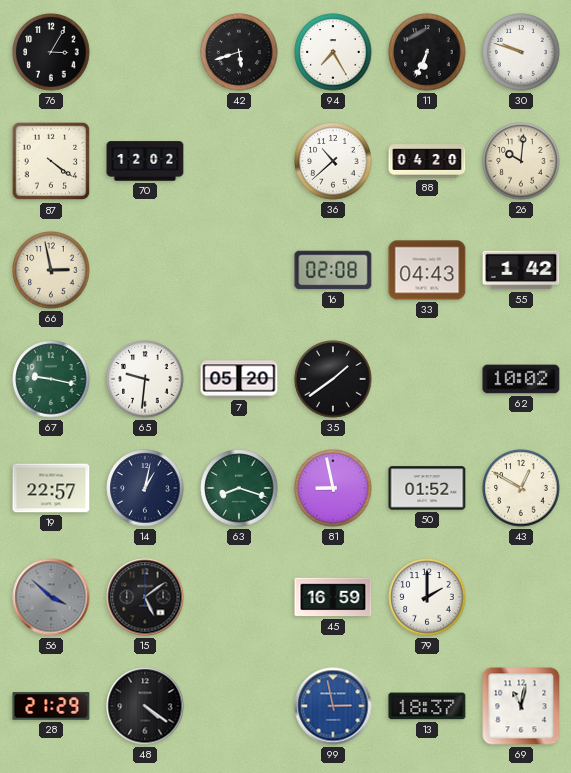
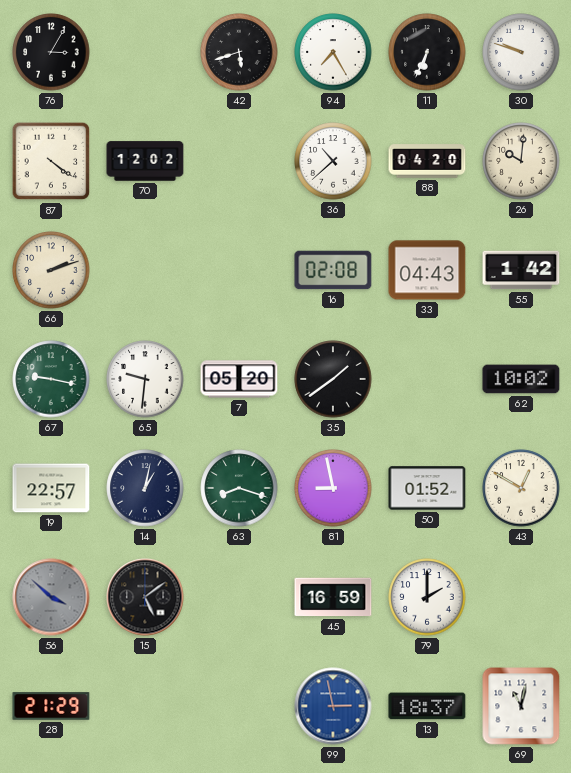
66: 2:58 -> 2:12
48: 4:21 -> none
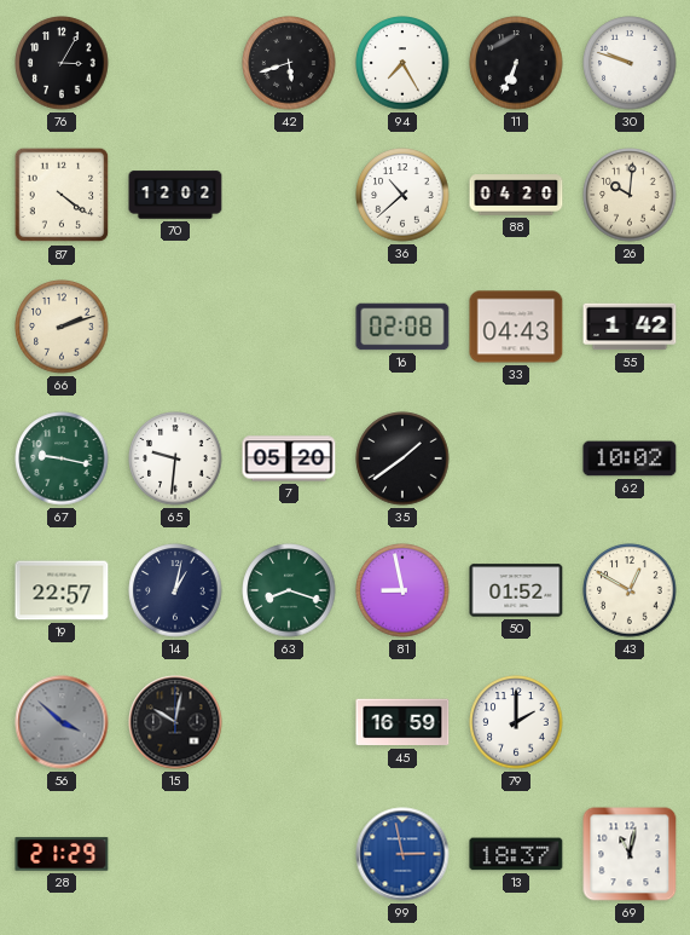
15: 5:09 -> 10:02
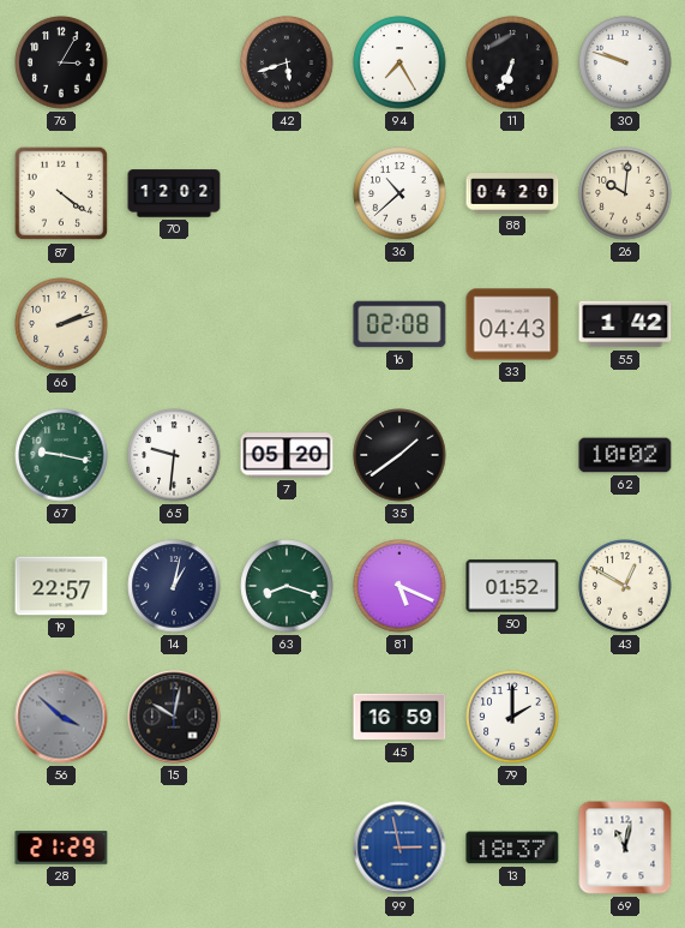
81: 8:58 -> 5:19
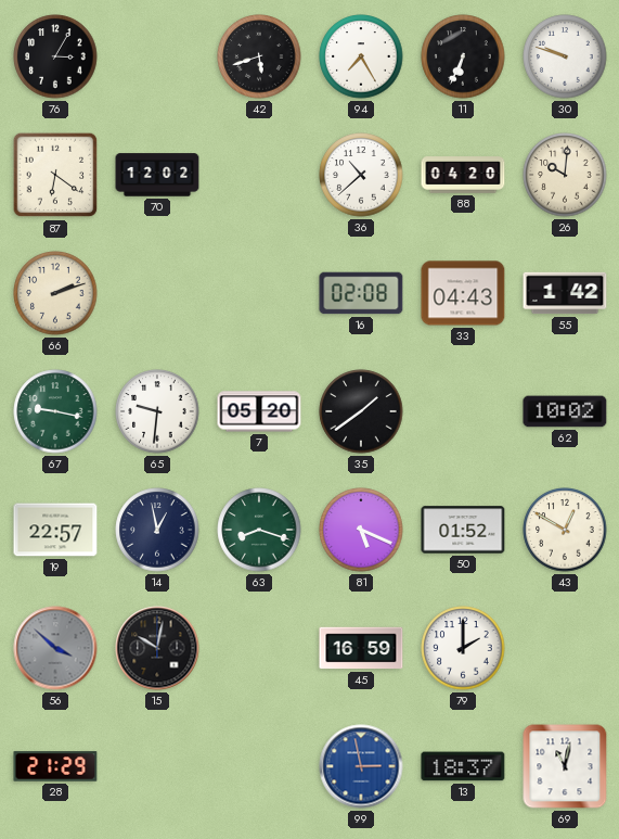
87: 4:21 -> 6:21
14: 1:02 -> 12:58
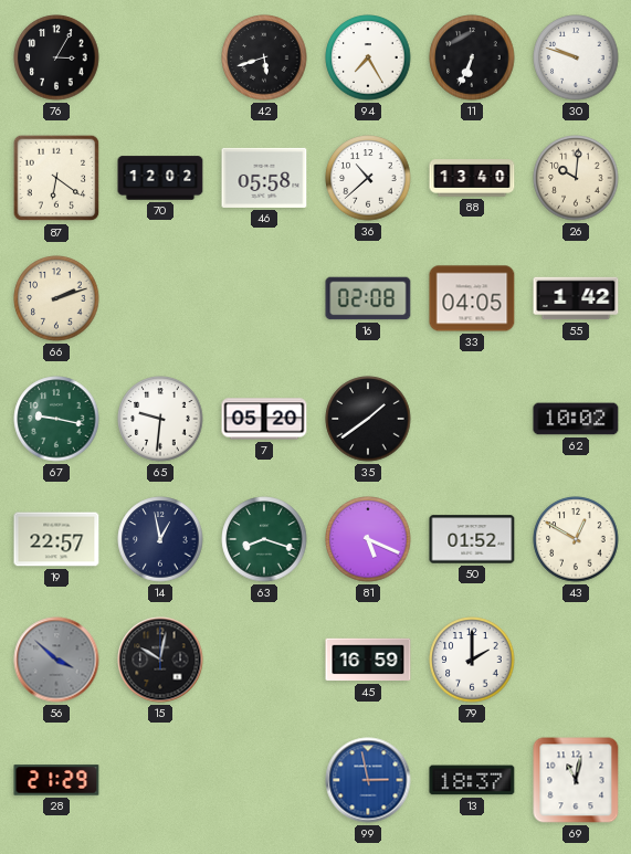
46: none -> 05:58
88: 04:20 -> 13:40
33: 04:43 -> 04:05
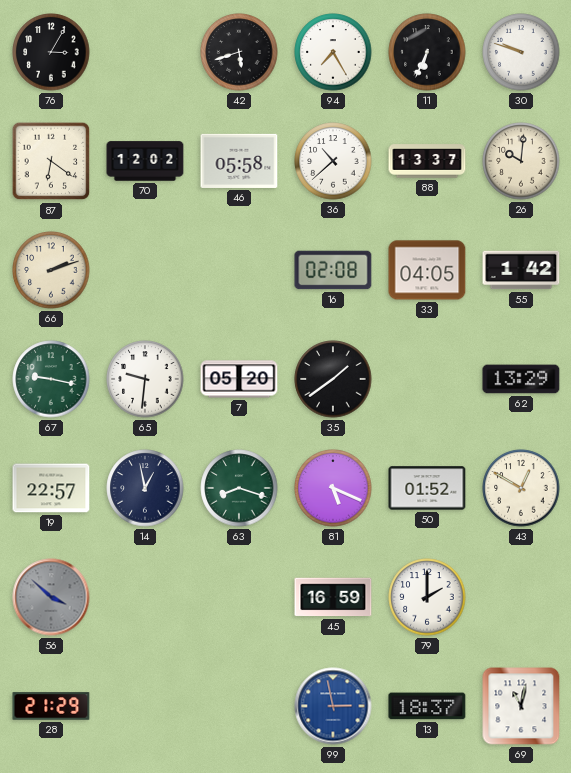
88: 13:40 -> 13:37
62: 10:02 -> 13:29
15: 10:02 -> none
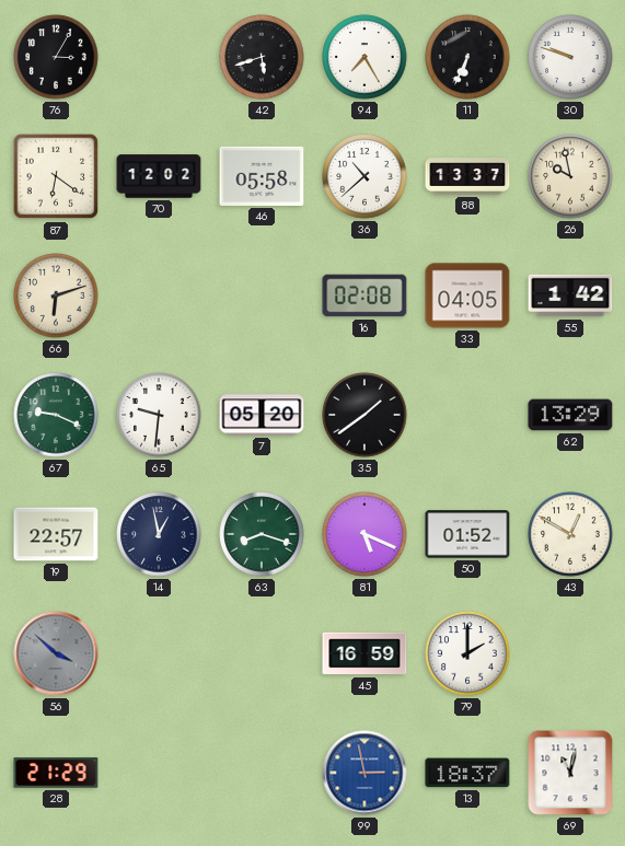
26: 10:01 -> 9:58
66: 2:12 -> 6:12
67: 9:17 -> 9:19
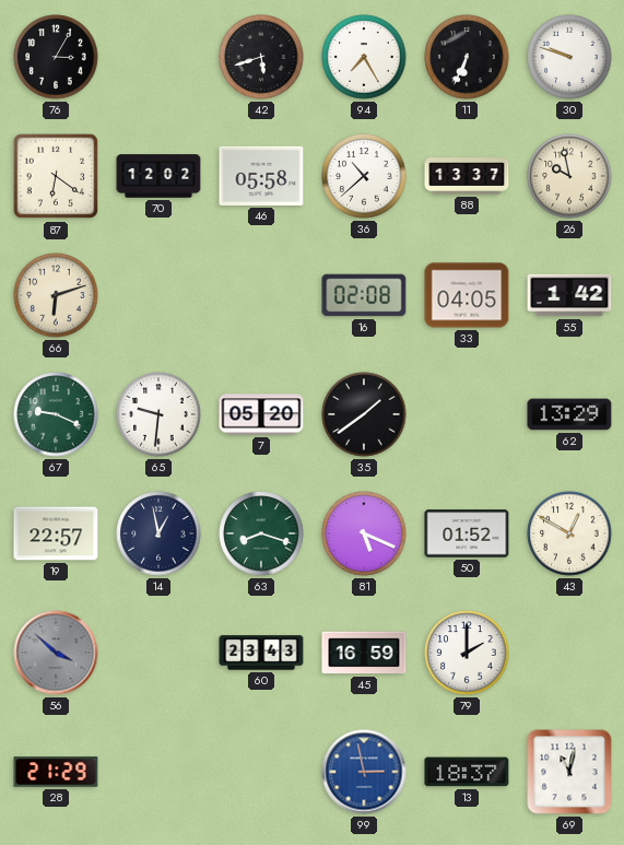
60: none -> 23:43
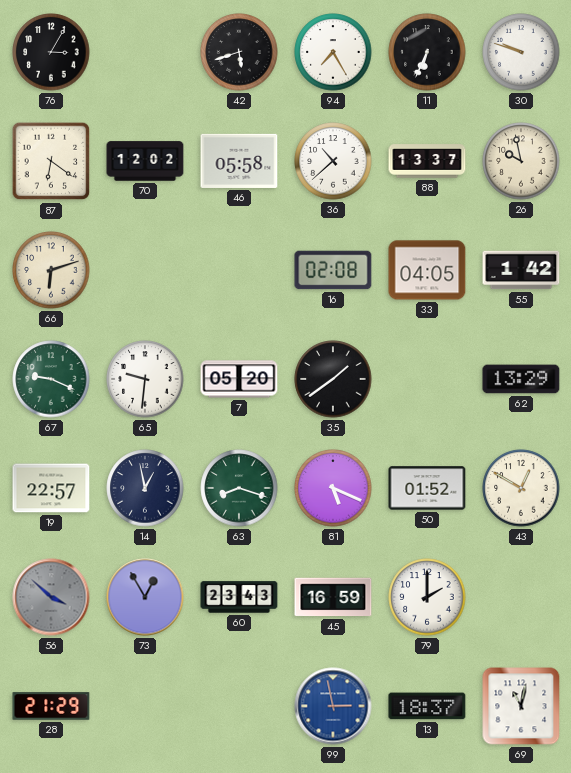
73: none -> 12:55
